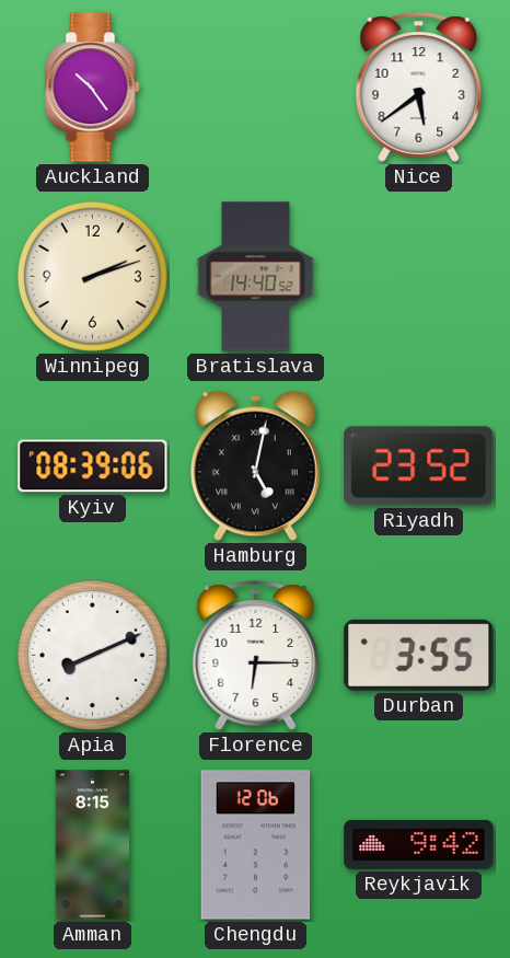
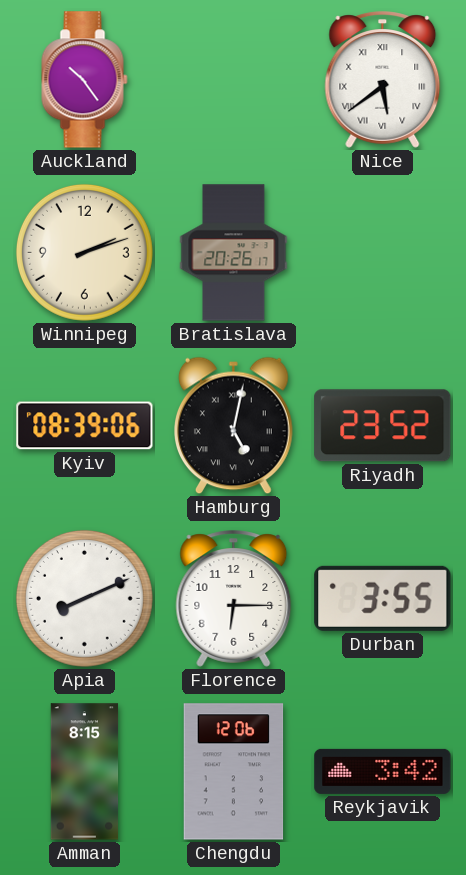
Nice numerals: Arabic -> Roman
Bratislava: 14:40 -> 20:26
Reykjavik: 9:42 -> 3:42
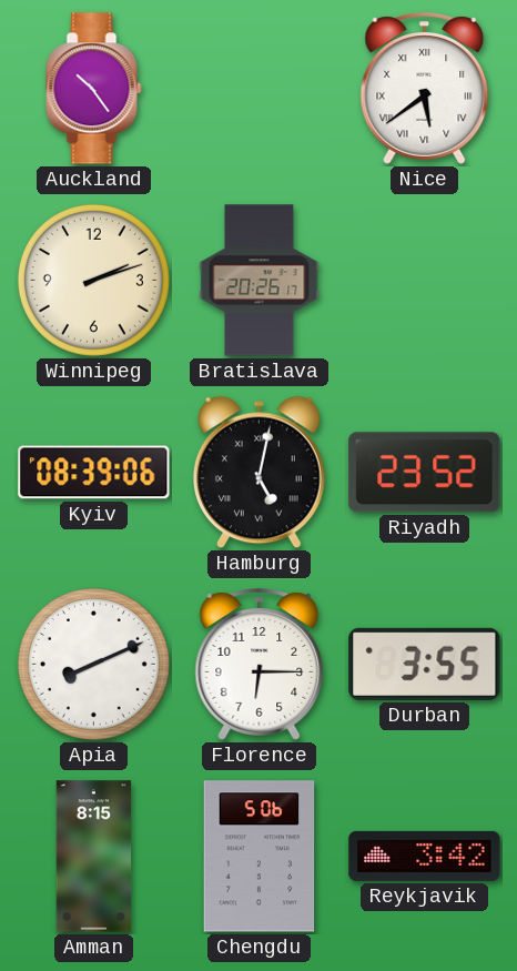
Chengdu: 12:06 -> 5:06
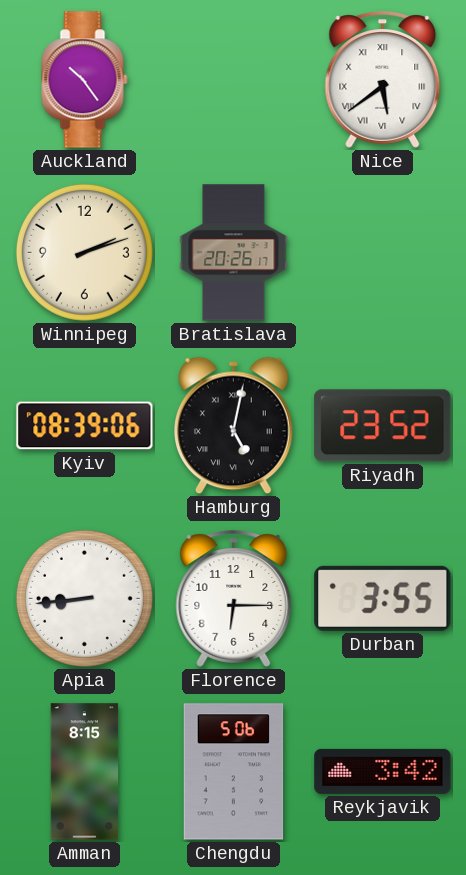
Apia: 8:11 -> 8:44
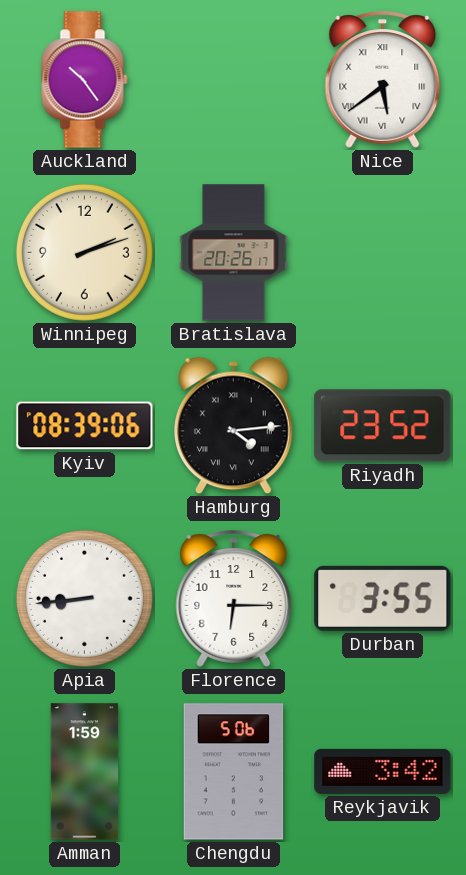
Hamburg: 5:02 -> 4:14
Amman: 8:15 -> 1:59
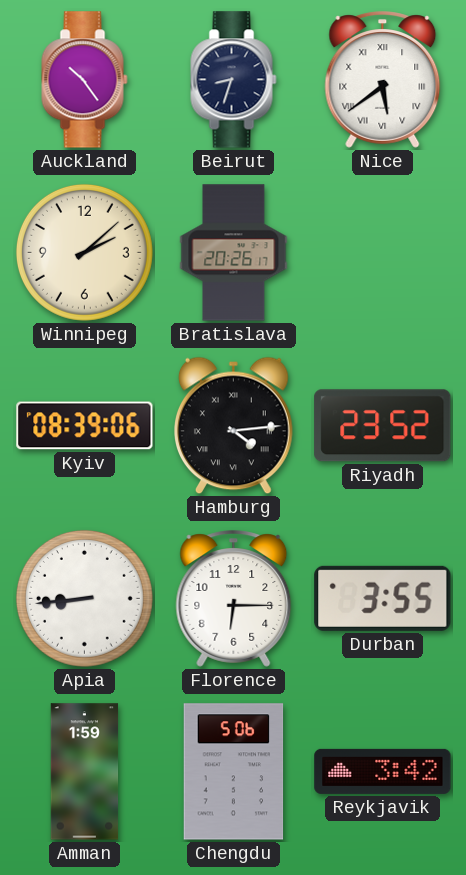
Beirut: none -> 8:33
Winnipeg: 2:12 -> 2:08
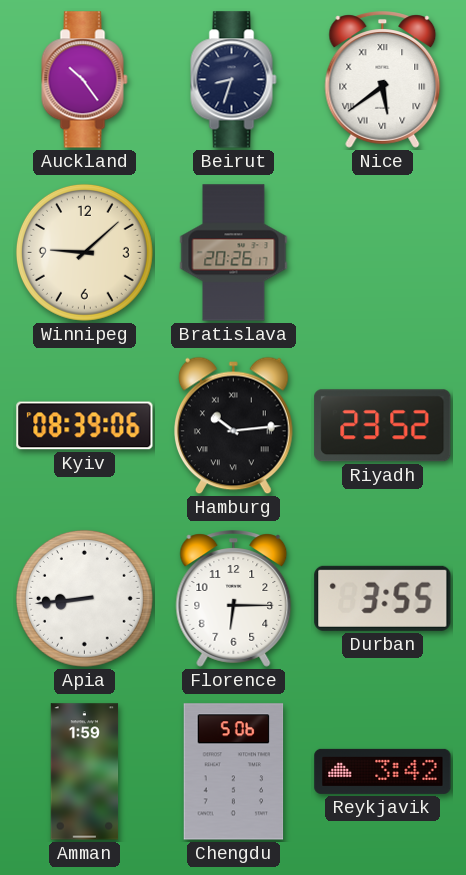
Winnipeg: 2:08 -> 9:08
Hamburg: 4:14 -> 10:14
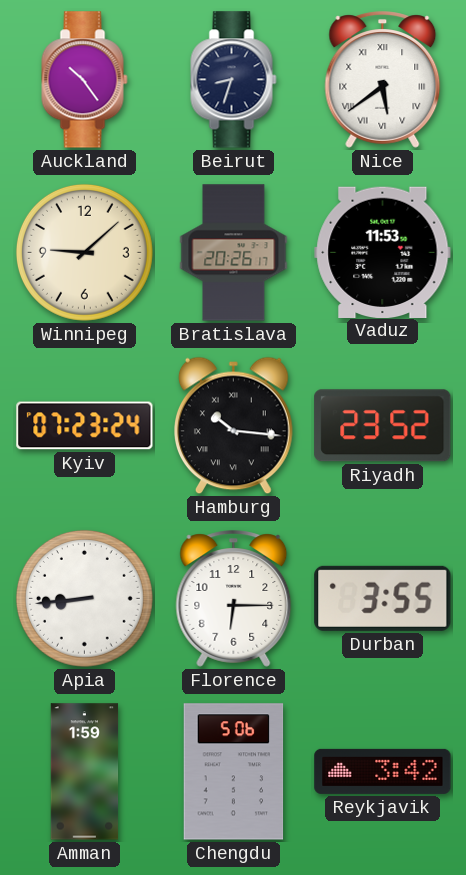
Vaduz: none -> 11:53
Kyiv: 08:39 -> 07:23
Hamburg: 10:14 -> 10:16
